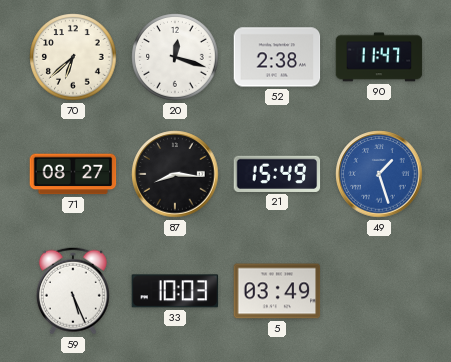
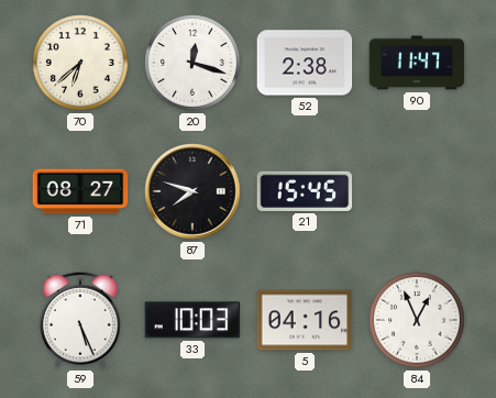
87: 8:16 -> 7:48
21: 15:49 -> 15:45
49: 1:27 -> none
5: 03:49 -> 04:16
84: none -> 12:56
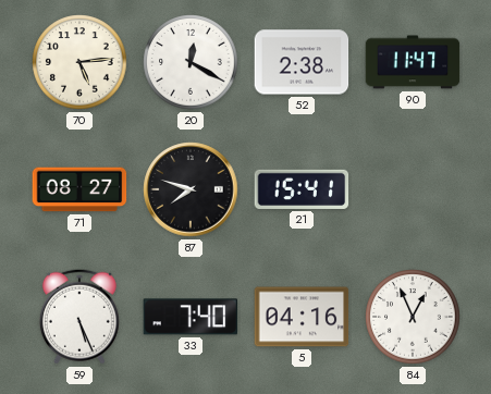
70: 6:38 -> 5:14
20: 12:18 -> 12:20
21: 15:45 -> 15:41
33: 10:03 -> 7:40
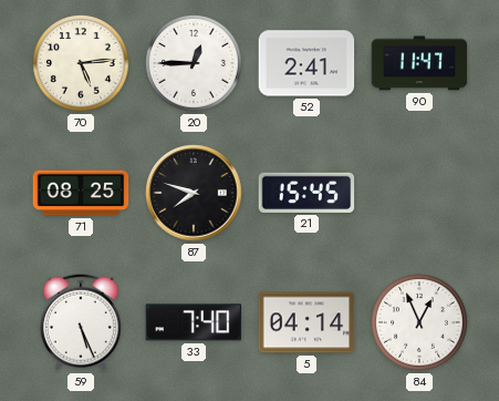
20: 12:20 -> 12:45
52: 2:38 -> 2:41
71: 08:27 -> 08:25
21: 15:41 -> 15:45
5: 04:16 -> 04:14
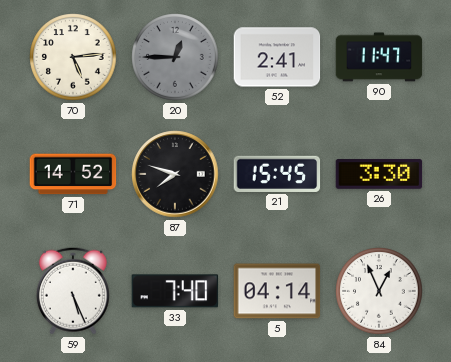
20 dial: white -> grey
71: 08:25 -> 14:52
26: none -> 3:30
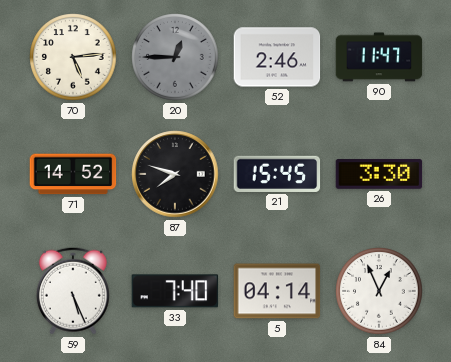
52: 2:41 -> 2:46
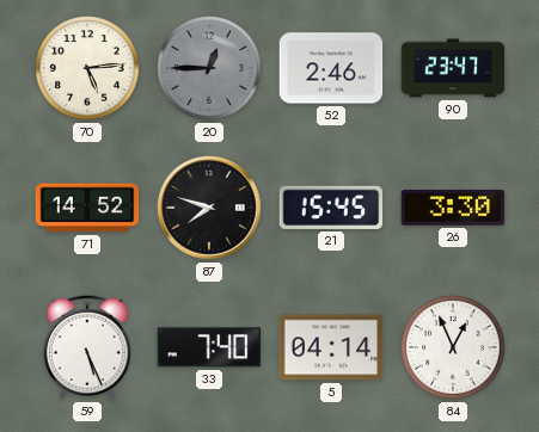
90: 11:47 -> 23:47
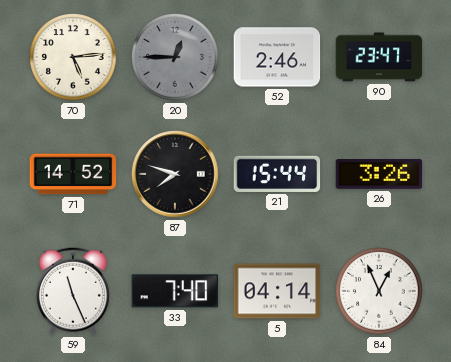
21: 15:45 -> 15:44
26: 3:30 -> 3:26
59: 5:26 -> 11:26
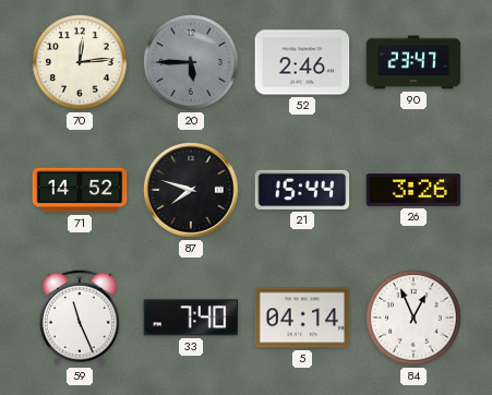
70: 5:14 -> 12:14
20: 12:45 -> 5:45
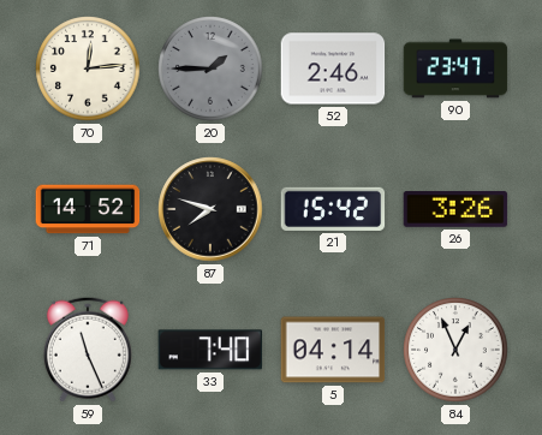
20: 5:45 -> 1:45
21: 15:44 -> 15:42
